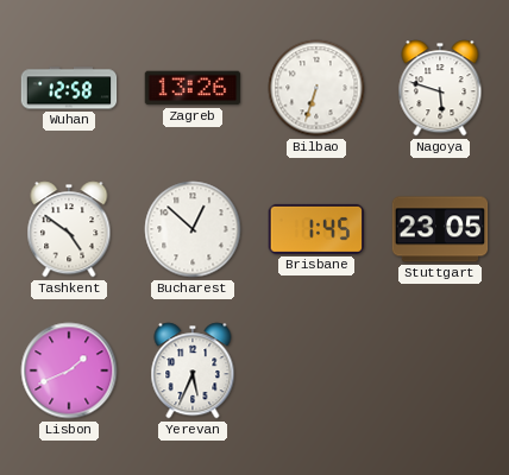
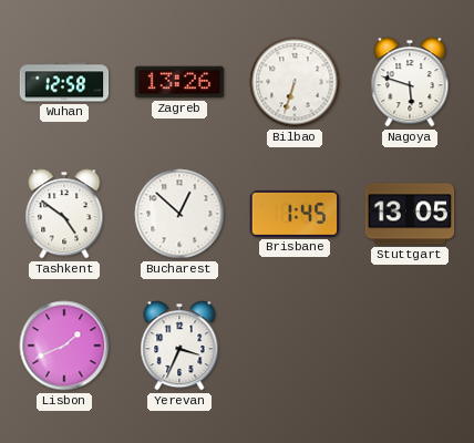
Stuttgart: 23:05 -> 13:05
Yerevan: 5:34 -> 3:34
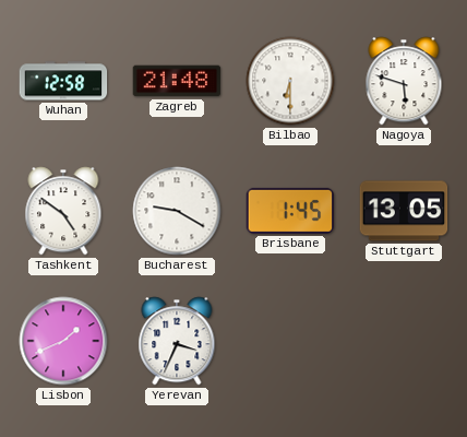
Zagreb: 13:26 -> 21:48
Bilbao: 6:33 -> 6:30
Bucharest: 12:52 -> 9:20
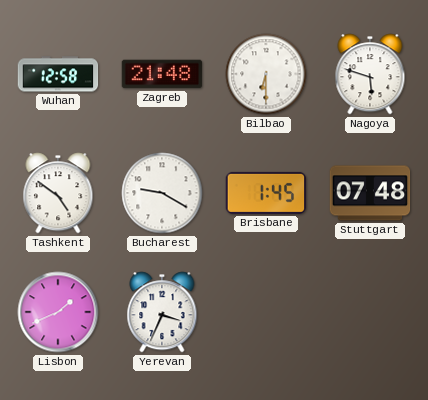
Stuttgart: 13:05 -> 07:48
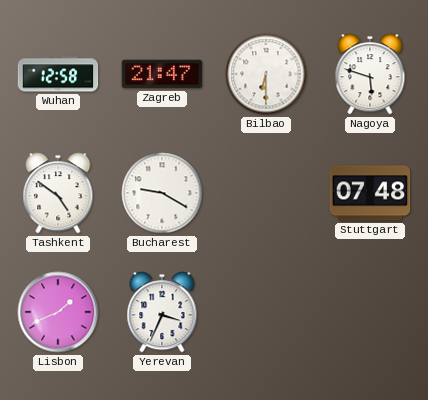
Zagreb: 21:48 -> 21:47
Brisbane: 1:45 -> none
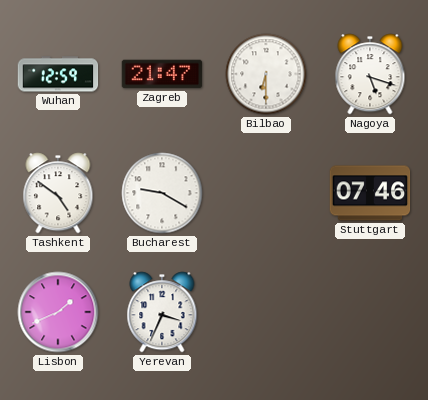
Wuhan: 12:58 -> 12:59
Nagoya: 5:48 -> 5:18
Stuttgart: 07:48 -> 07:46
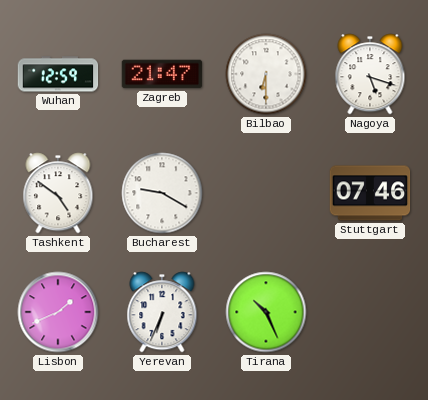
Yerevan: 3:34 -> 6:34
Tirana: none -> 10:26
